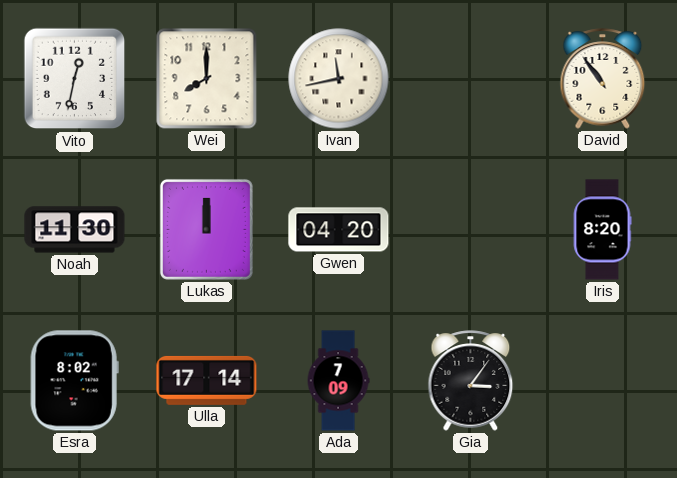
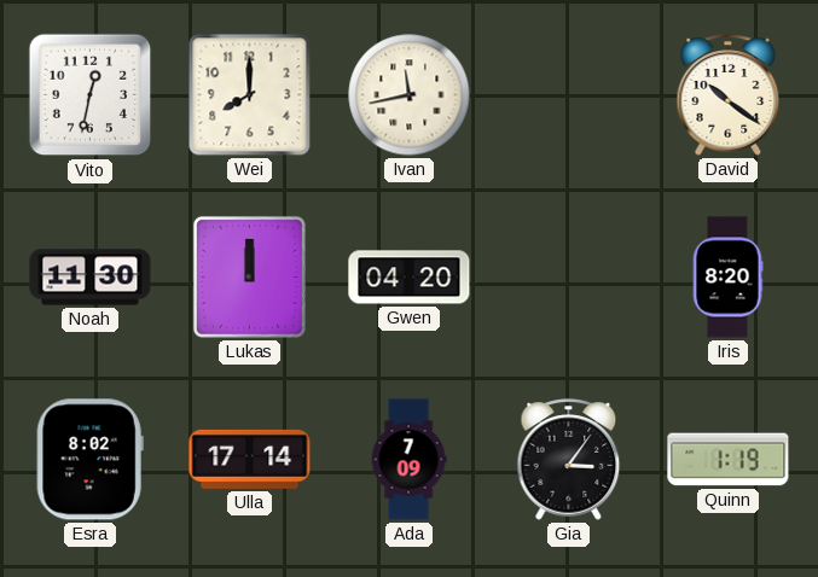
David: 10:54 -> 10:21
Quinn: none -> 1:19
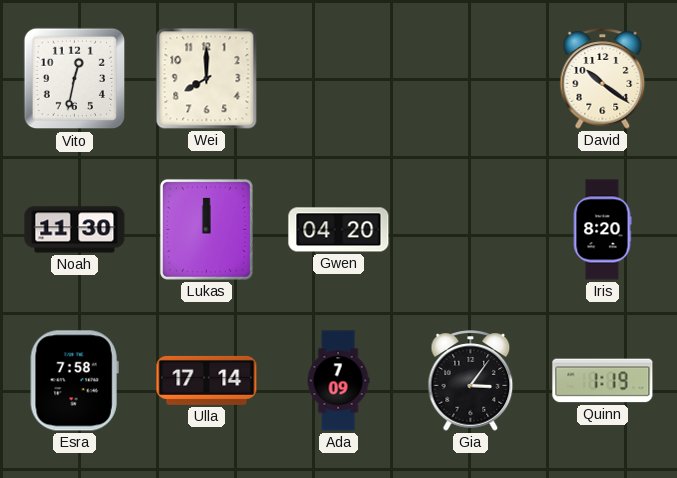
Ivan: 11:43 -> none
Esra: 8:02 -> 7:58
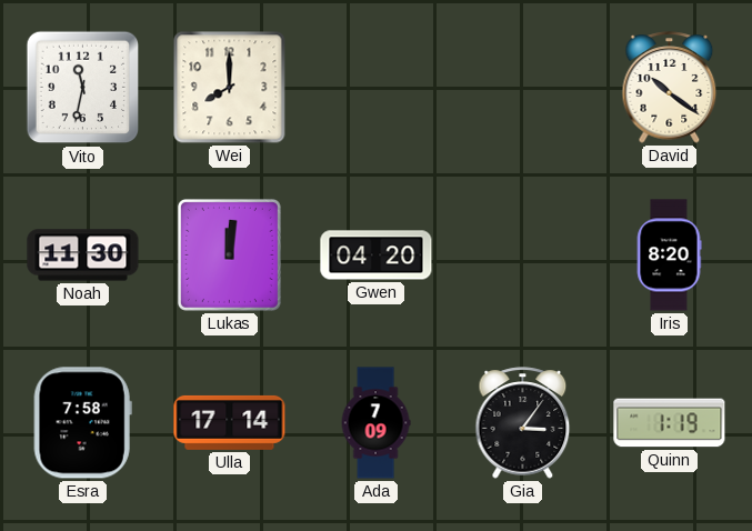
Vito: 12:32 -> 11:32
Lukas: 12:00 -> 12:01
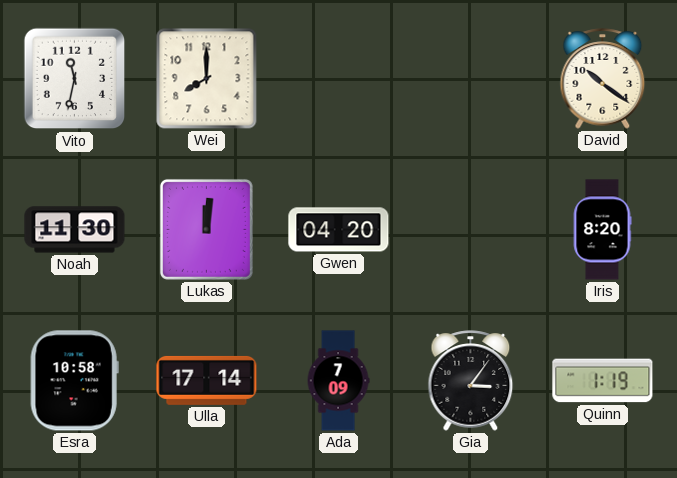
Esra: 7:58 -> 10:58
